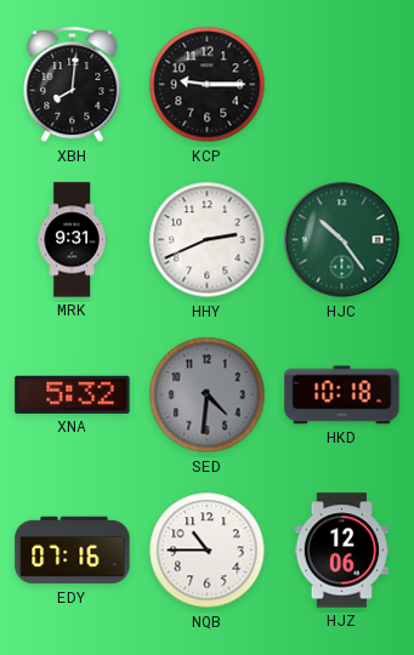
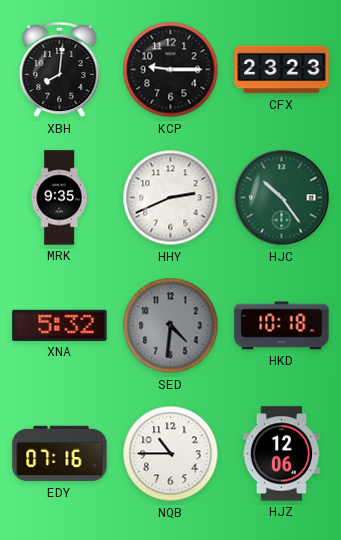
CFX: none -> 23:23
MRK: 9:31 -> 9:35
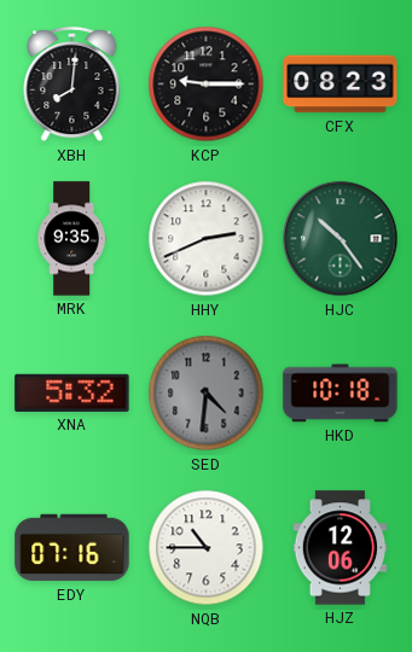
CFX: 23:23 -> 08:23
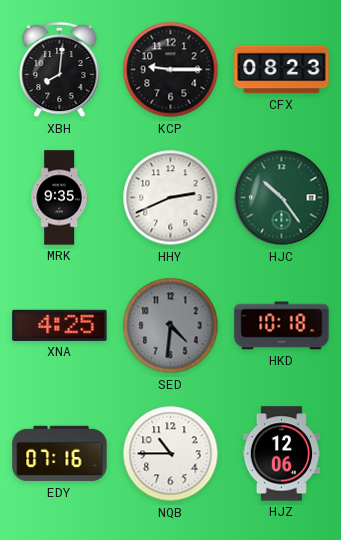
XNA: 5:32 -> 4:25
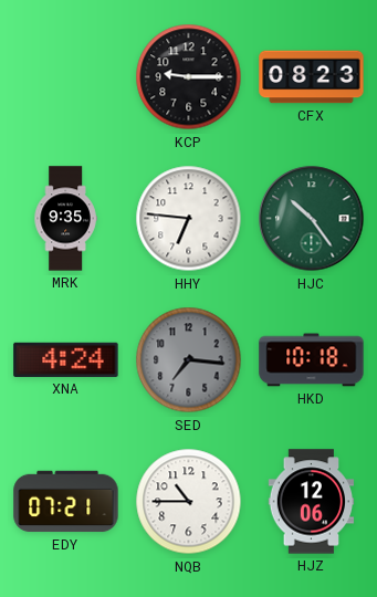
XBH: 8:01 -> none
HHY: 2:41 -> 6:46
XNA: 4:25 -> 4:24
SED: 4:31 -> 7:16
EDY: 07:16 -> 07:21
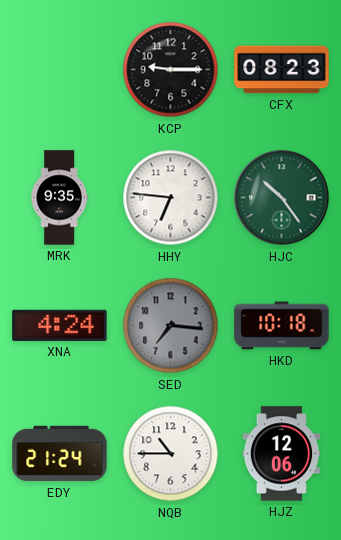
EDY: 07:21 -> 21:24
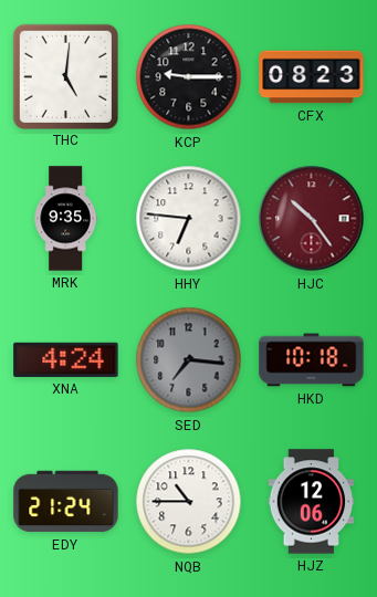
THC: none -> 5:01
HJC dial: green -> burgundy
